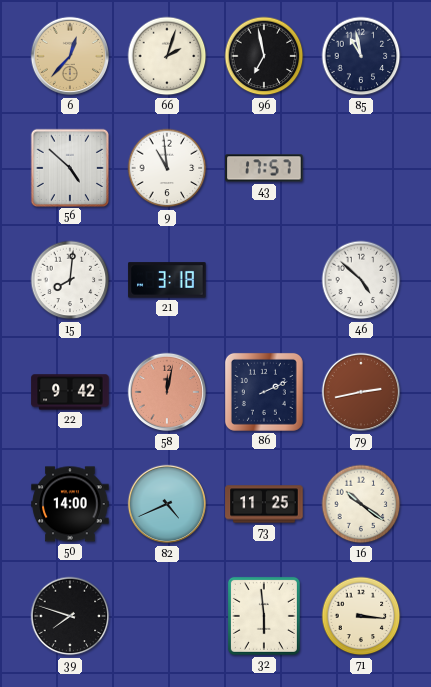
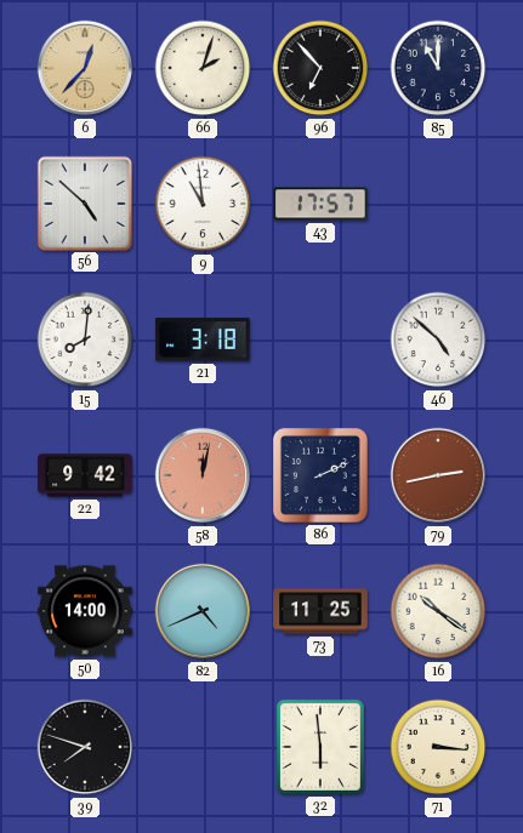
96: 6:58 -> 6:53
85: 10:58 -> 11:00
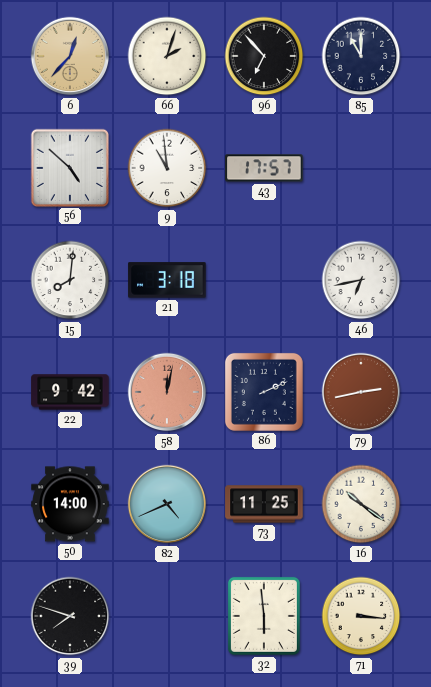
46: 4:52 -> 6:43
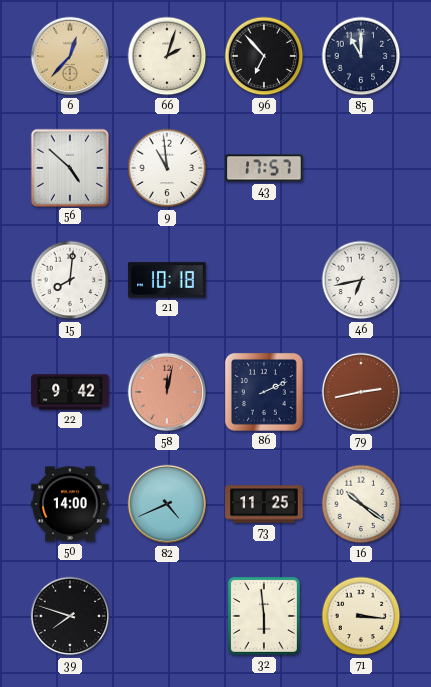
21: 3:18 -> 10:18
